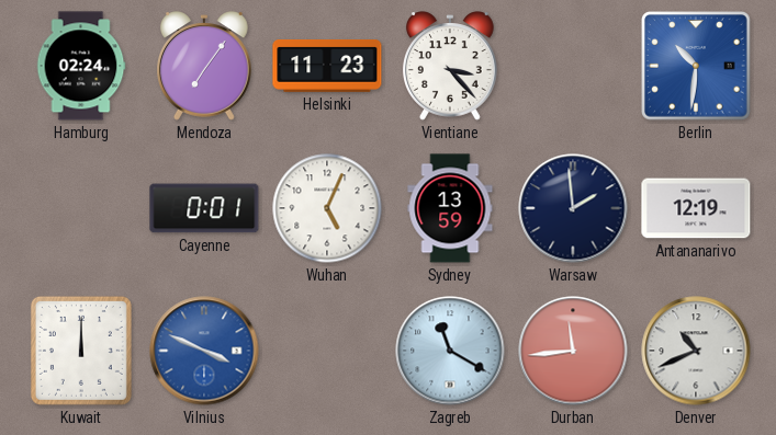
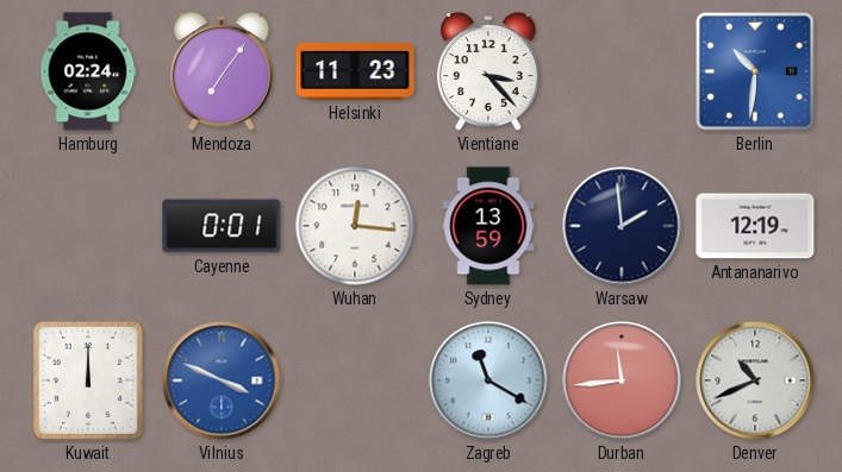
Wuhan: 5:04 -> 12:16
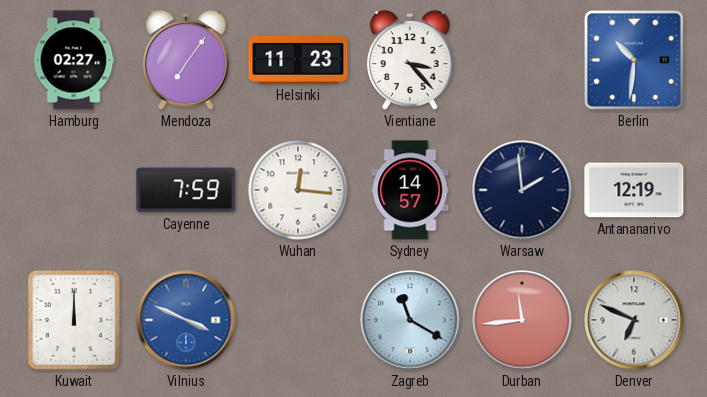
Hamburg: 02:24 -> 02:27
Cayenne: 0:01 -> 7:59
Sydney: 13:59 -> 14:57
Denver: 10:41 -> 6:49
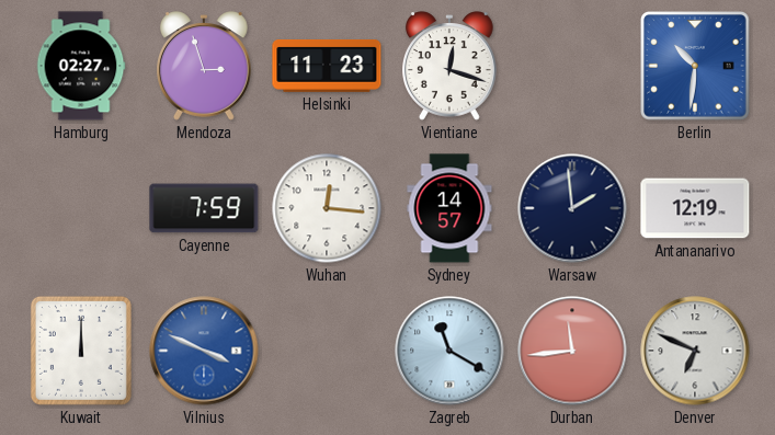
Mendoza: 7:06 -> 2:57
Vientiane: 3:23 -> 12:18
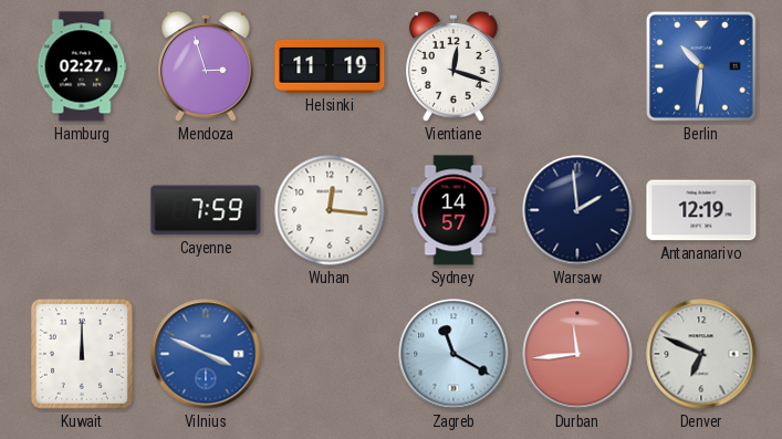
Helsinki: 11:23 -> 11:19
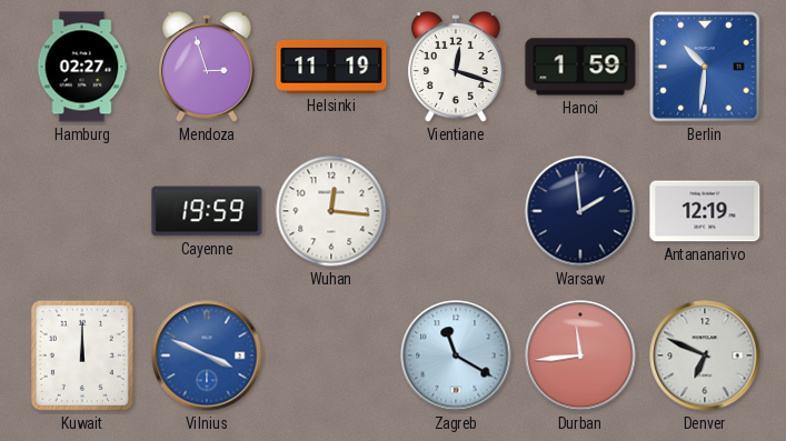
Hanoi: none -> 1:59
Cayenne: 7:59 -> 19:59
Sydney: 14:57 -> none
